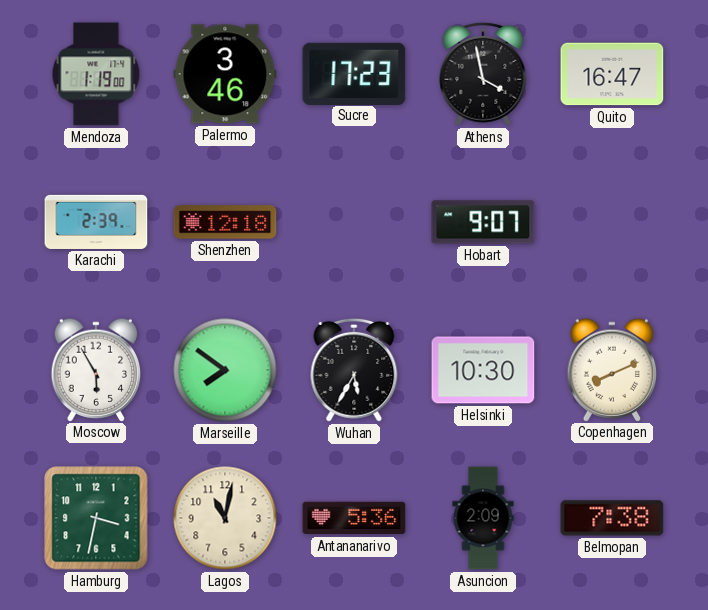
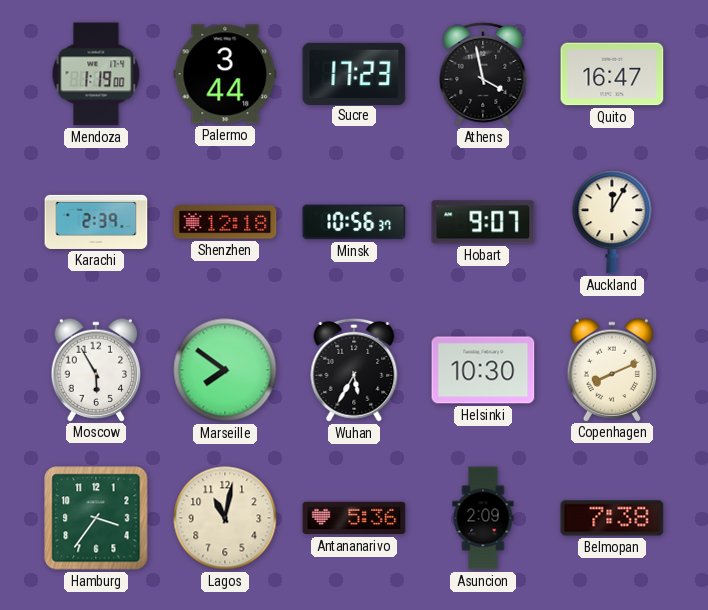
Palermo: 3:46 -> 3:44
Minsk: none -> 10:56
Auckland: none -> 12:05
Hamburg: 3:32 -> 3:36
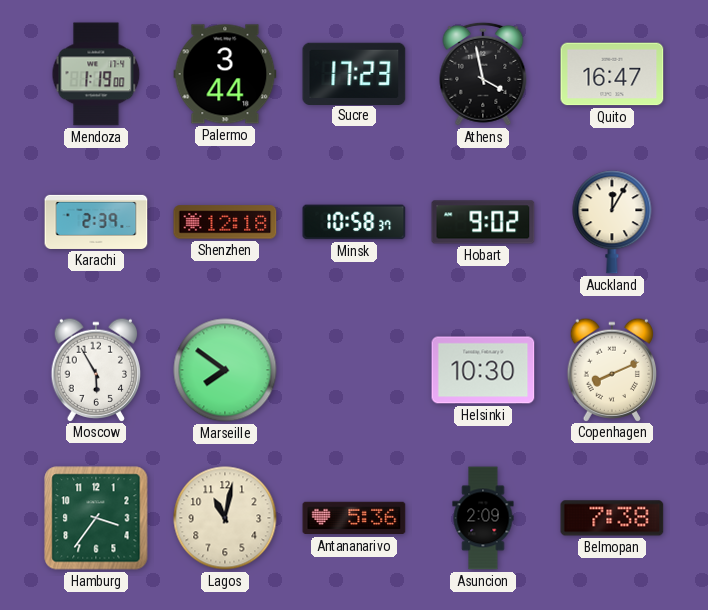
Minsk: 10:56 -> 10:58
Hobart: 9:07 -> 9:02
Wuhan: 5:35 -> none
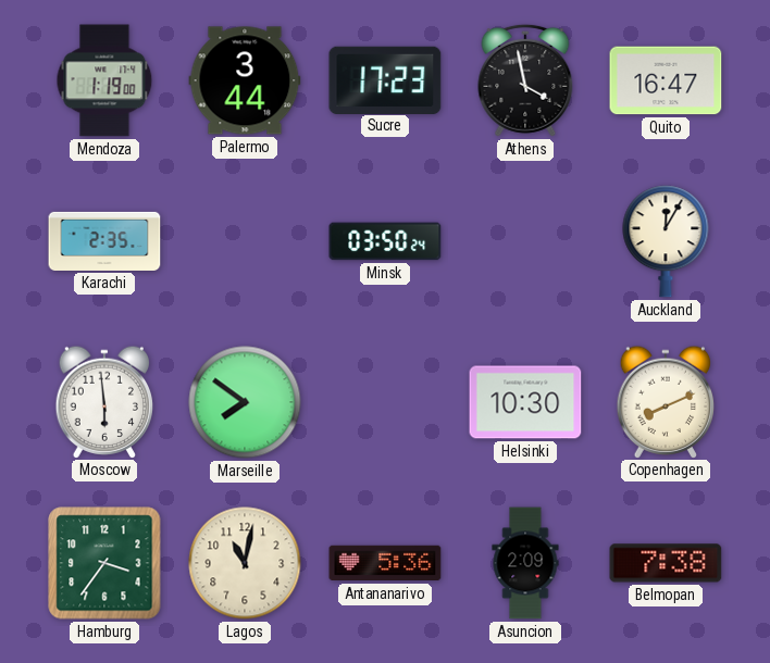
Karachi: 2:39 -> 2:35
Shenzhen: 12:18 -> none
Minsk: 10:58 -> 03:50
Hobart: 9:02 -> none
Moscow: 5:55 -> 5:59
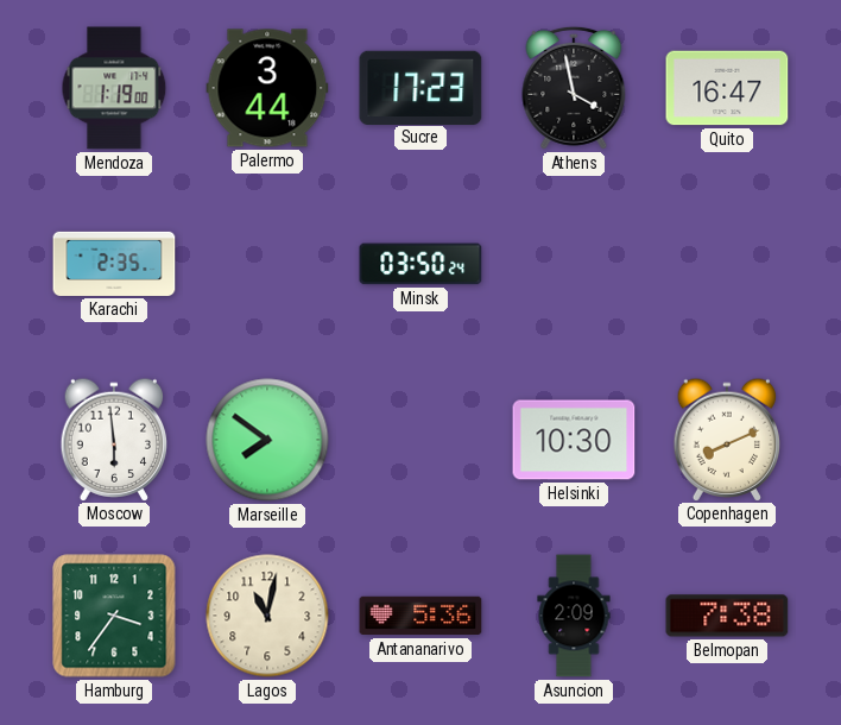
Auckland: 12:05 -> none
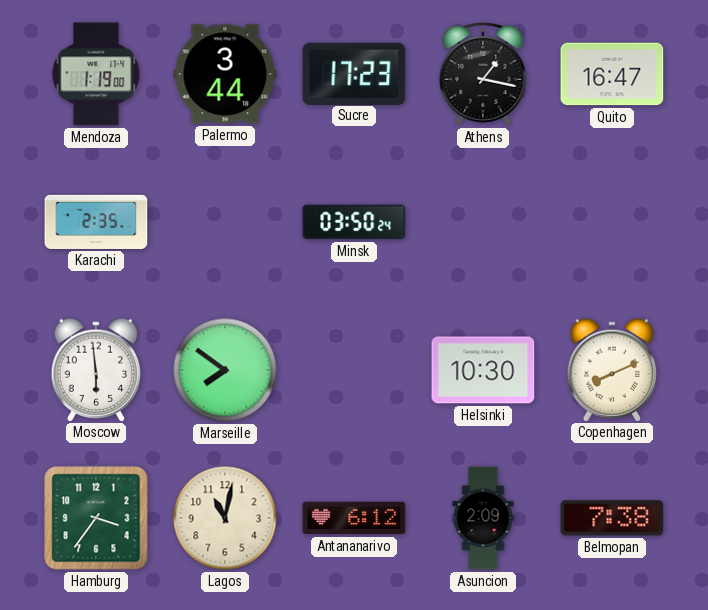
Athens: 3:58 -> 1:17
Antananarivo: 5:36 -> 6:12
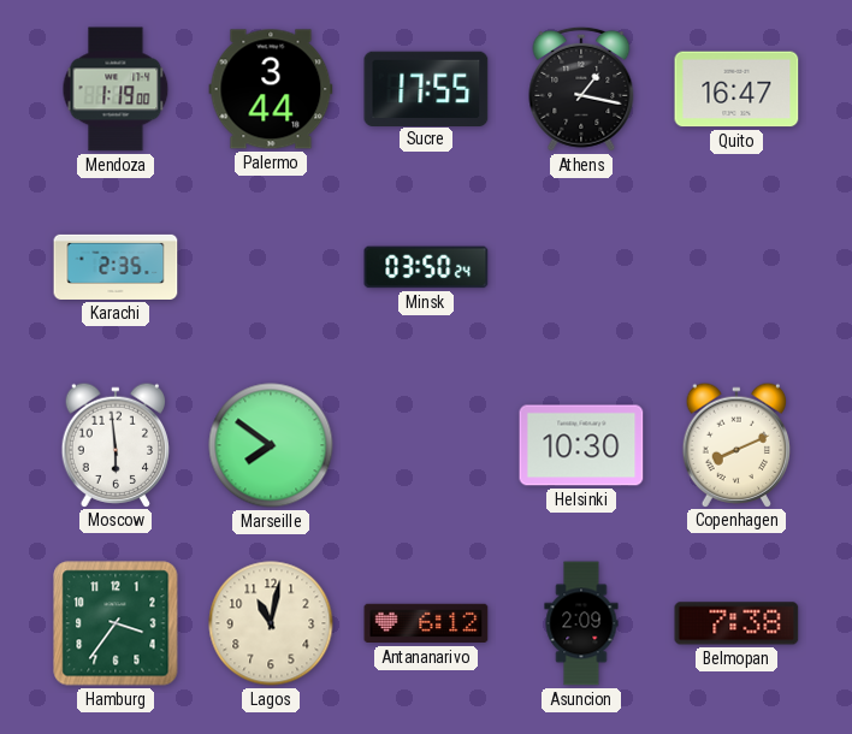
Sucre: 17:23 -> 17:55
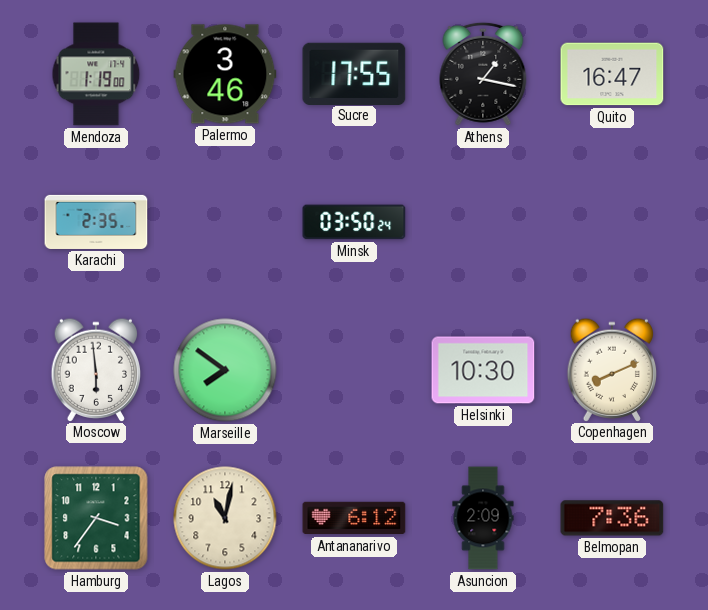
Palermo: 3:44 -> 3:46
Belmopan: 7:38 -> 7:36
